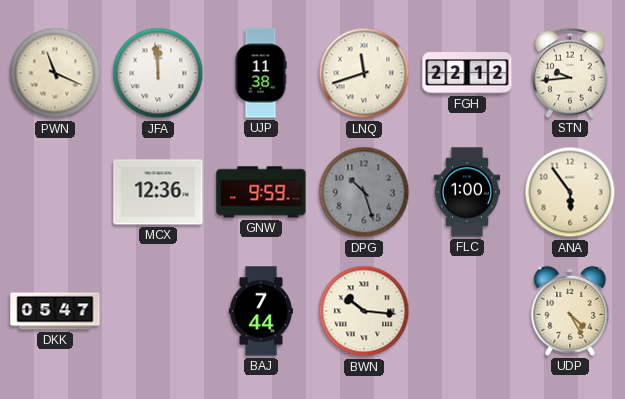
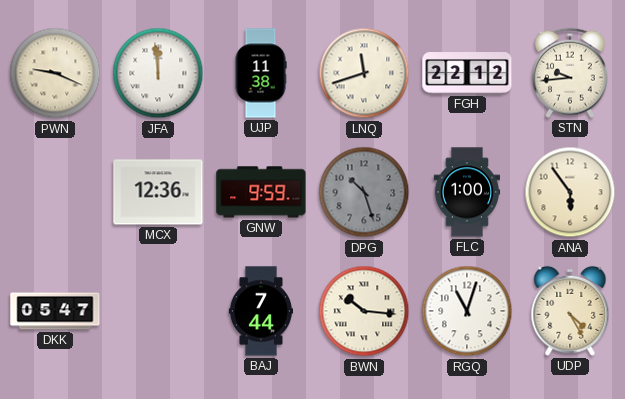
PWN: 11:19 -> 9:19
RGQ: none -> 11:03
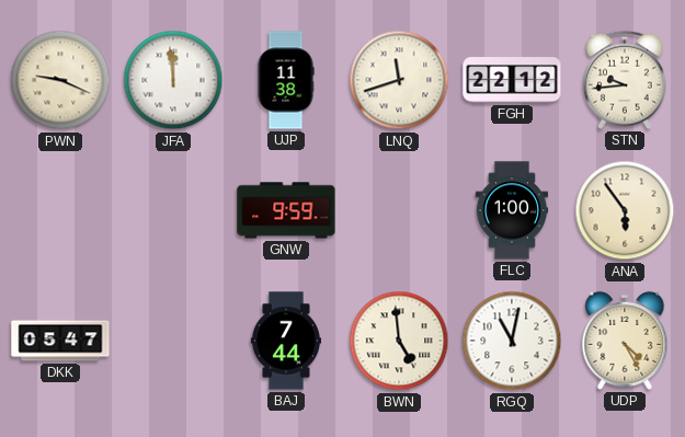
MCX: 12:36 -> none
DPG: 10:27 -> none
BWN: 10:16 -> 4:59
RGQ: 11:03 -> 11:02
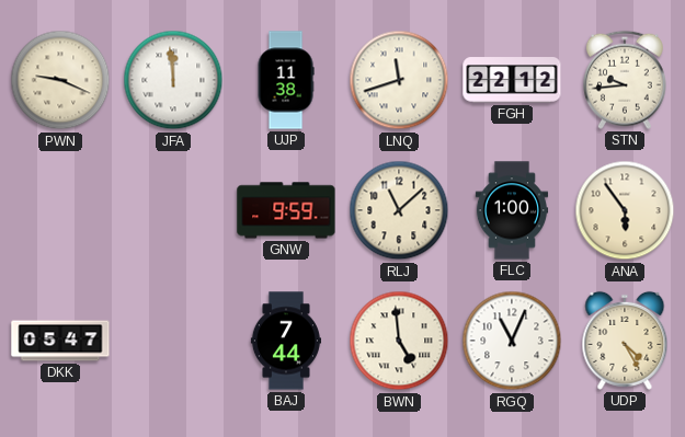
RLJ: none -> 11:08
RGQ: 11:02 -> 11:04
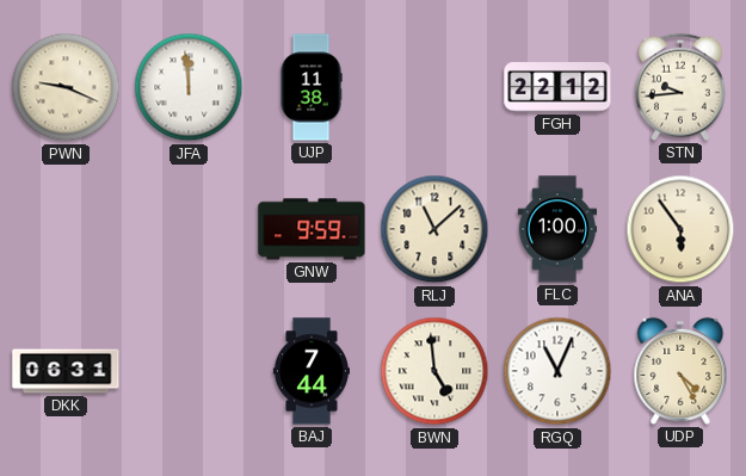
LNQ: 11:42 -> none
DKK: 05:47 -> 06:31
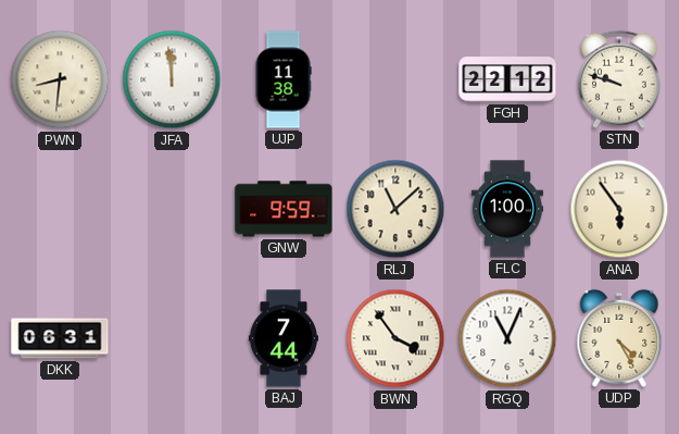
PWN: 9:19 -> 8:31
STN: 9:44 -> 9:48
BWN: 4:59 -> 3:54
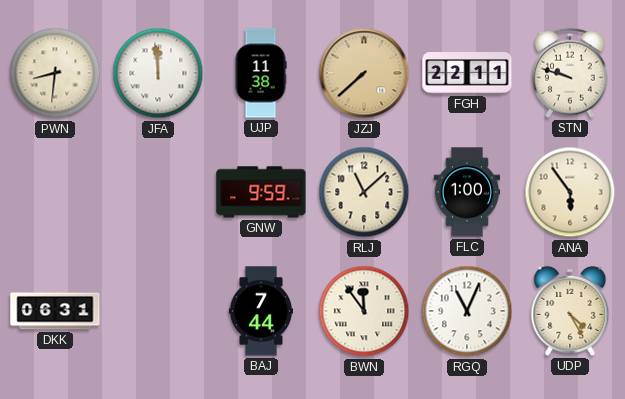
JZJ: none -> 7:38
FGH: 22:12 -> 22:11
BWN: 3:54 -> 11:54
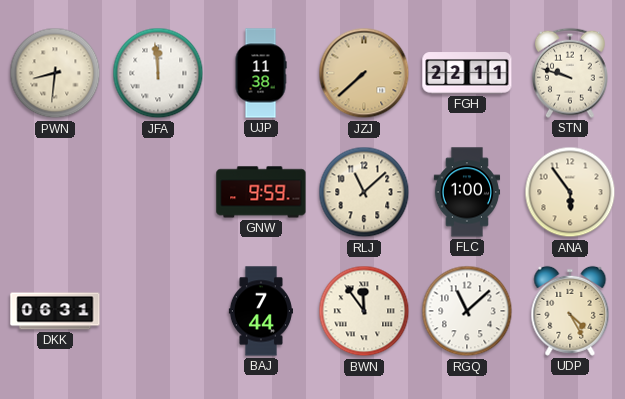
RGQ: 11:04 -> 11:08
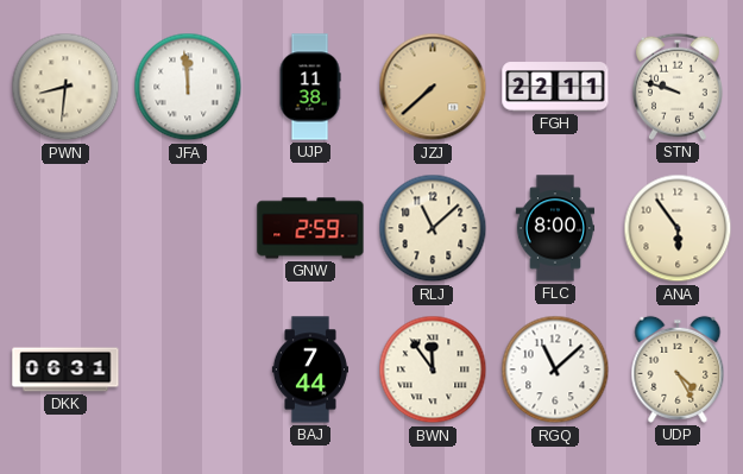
GNW: 9:59 -> 2:59
FLC: 1:00 -> 8:00
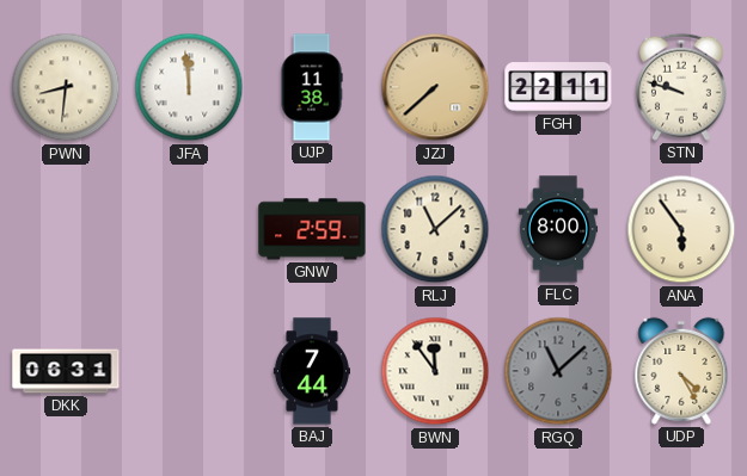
RGQ dial: white -> grey
